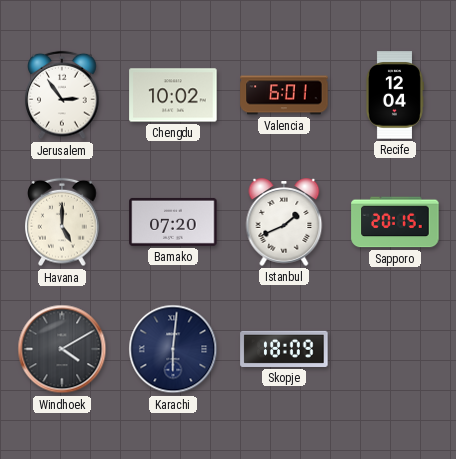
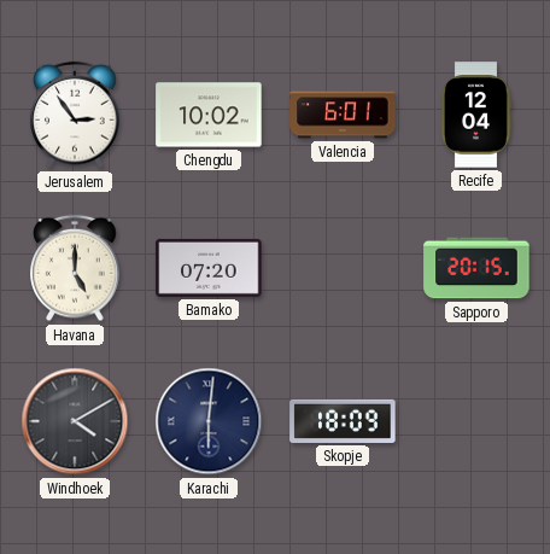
Istanbul: 1:41 -> none
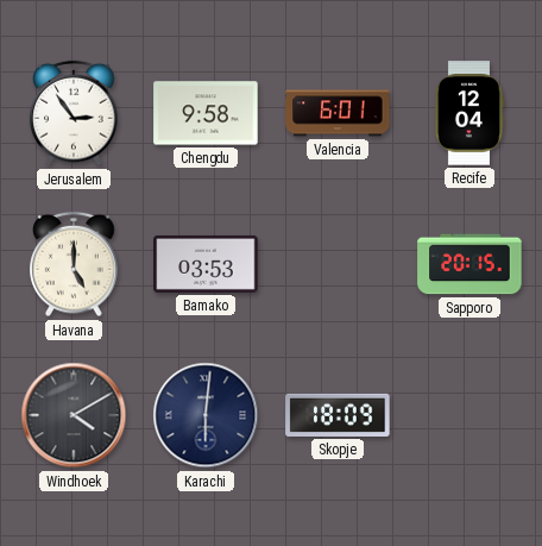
Chengdu: 10:02 -> 9:58
Bamako: 07:20 -> 03:53
